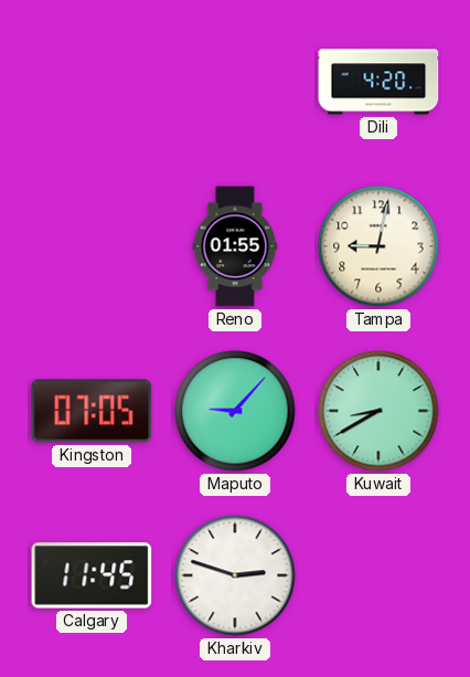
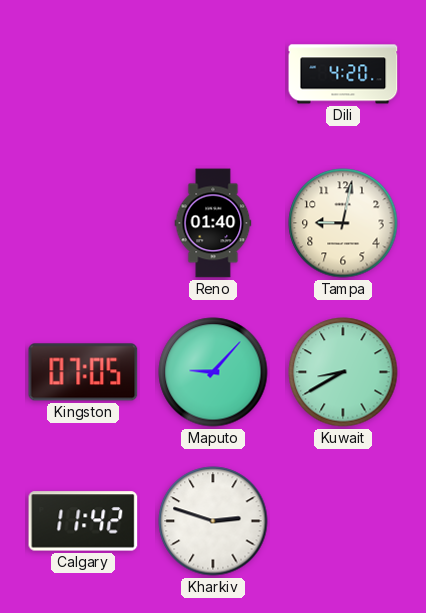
Reno: 01:55 -> 01:40
Calgary: 11:45 -> 11:42
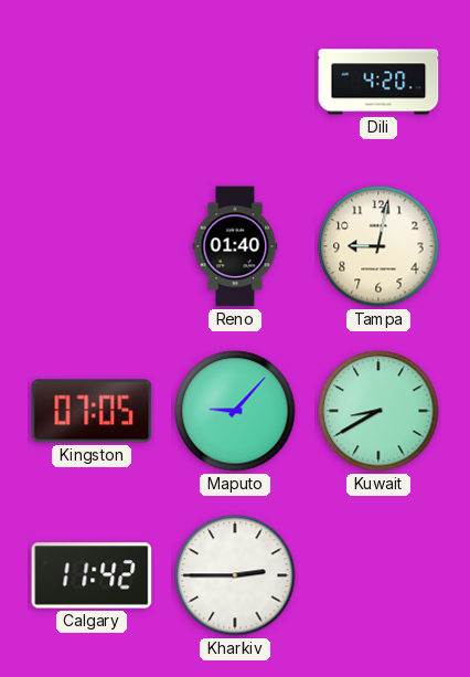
Kharkiv: 2:48 -> 2:45
